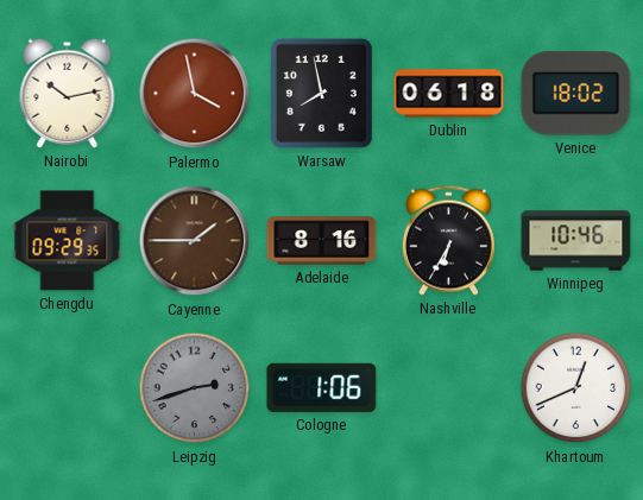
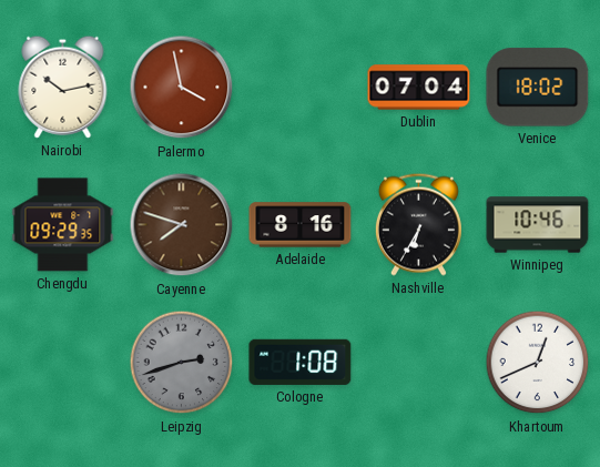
Warsaw: 7:58 -> none
Dublin: 06:18 -> 07:04
Cayenne: 1:45 -> 7:48
Cologne: 1:06 -> 1:08
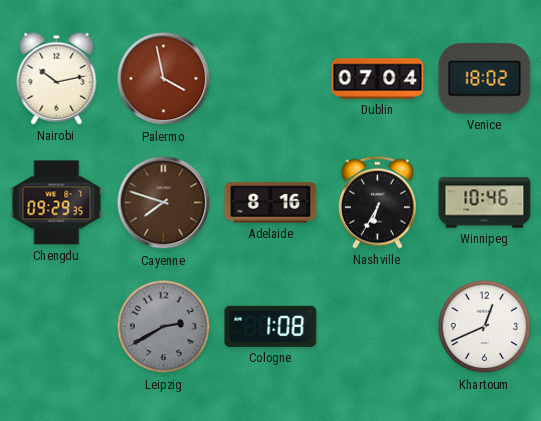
Leipzig: 2:42 -> 2:40
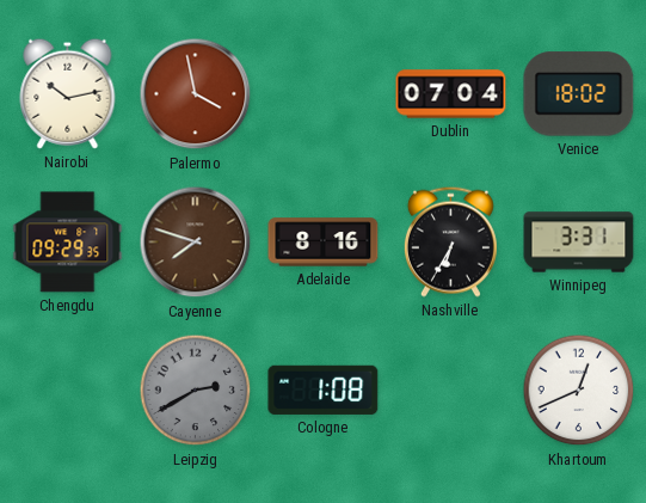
Winnipeg: 10:46 -> 3:31
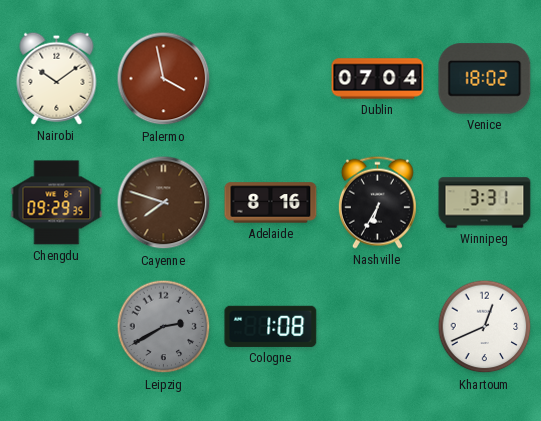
Nairobi: 10:13 -> 10:09
